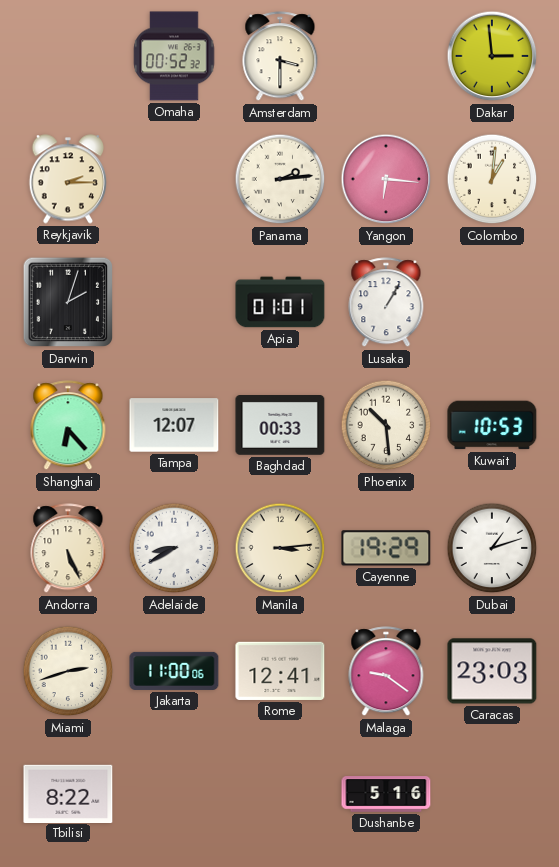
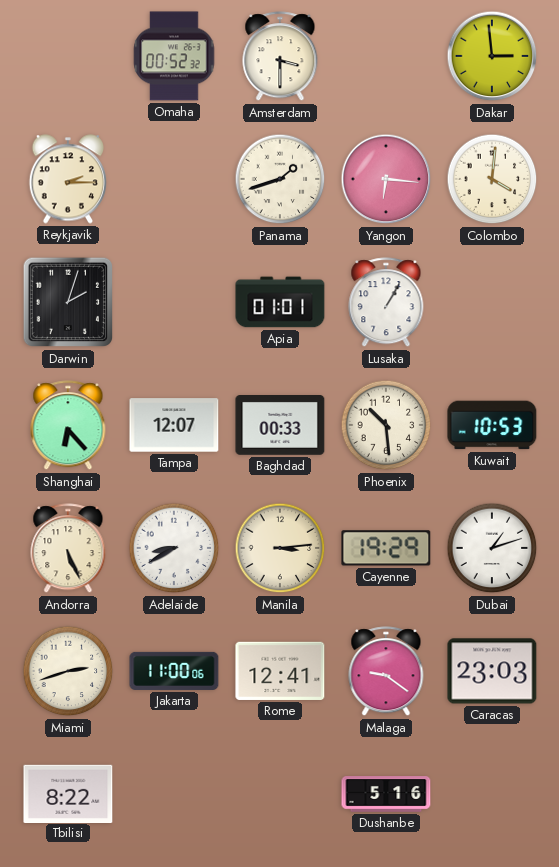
Panama: 2:14 -> 1:42
Colombo: 1:01 -> 4:01
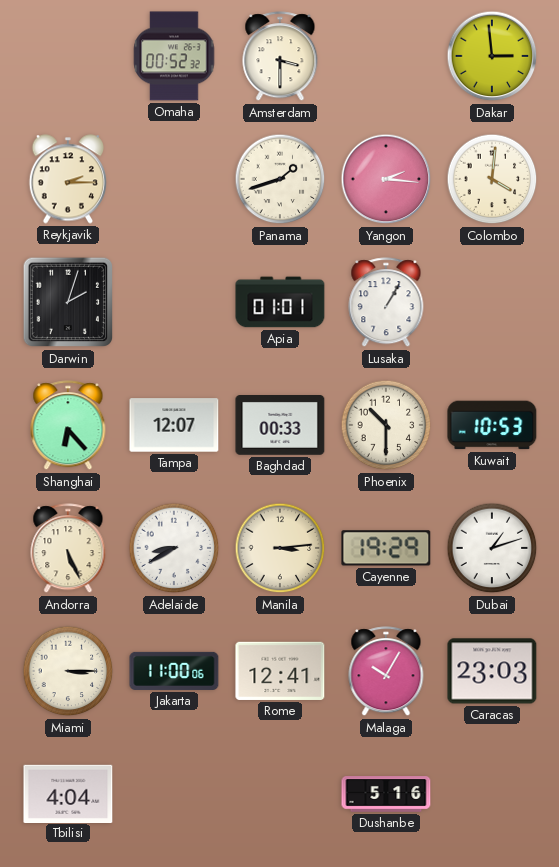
Yangon: 6:16 -> 2:16
Phoenix: 10:29 -> 10:30
Miami: 2:42 -> 3:15
Malaga: 9:21 -> 10:05
Tbilisi: 8:22 -> 4:04
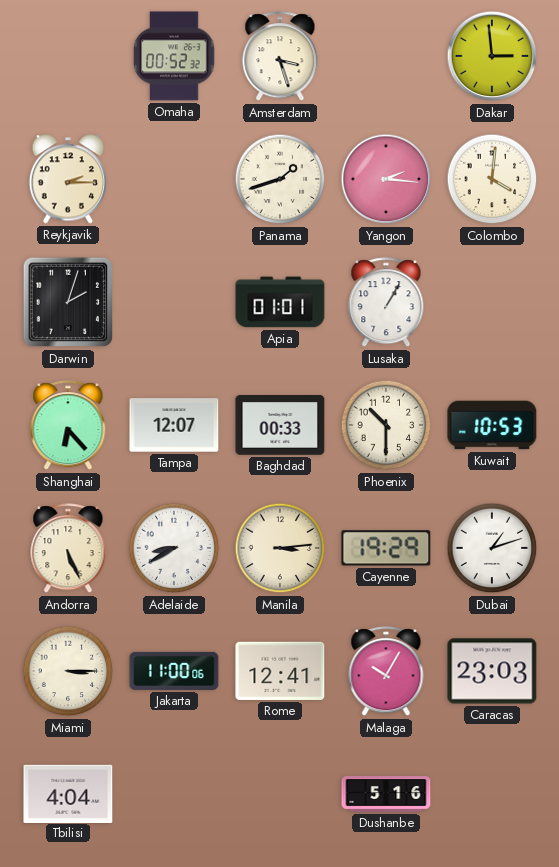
Amsterdam: 3:30 -> 3:27
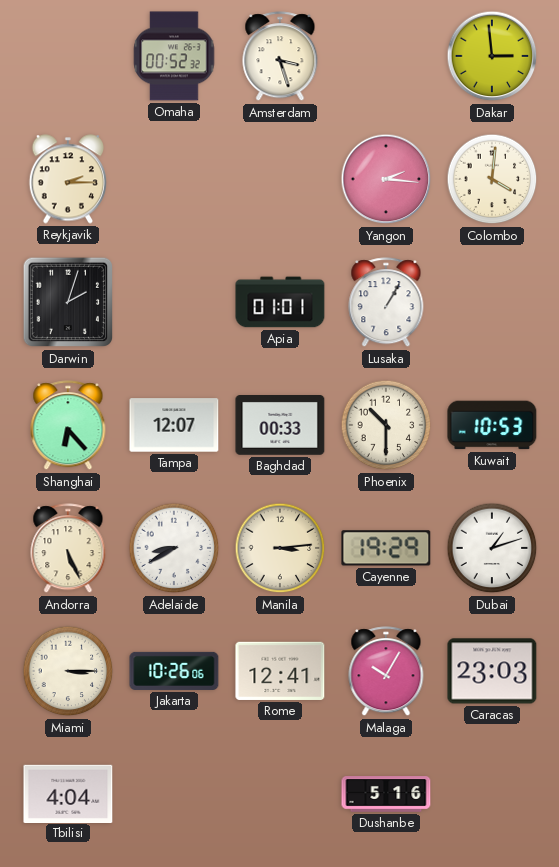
Panama: 1:42 -> none
Jakarta: 11:00 -> 10:26
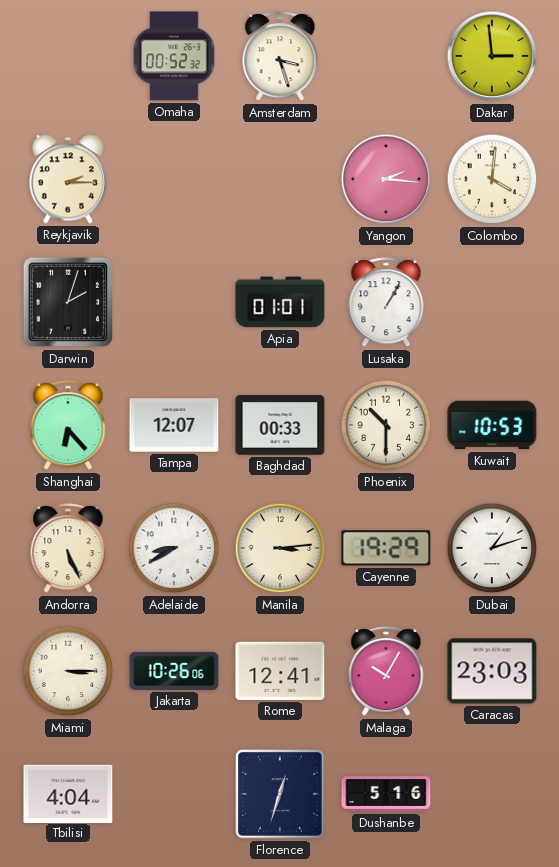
Florence: none -> 12:33
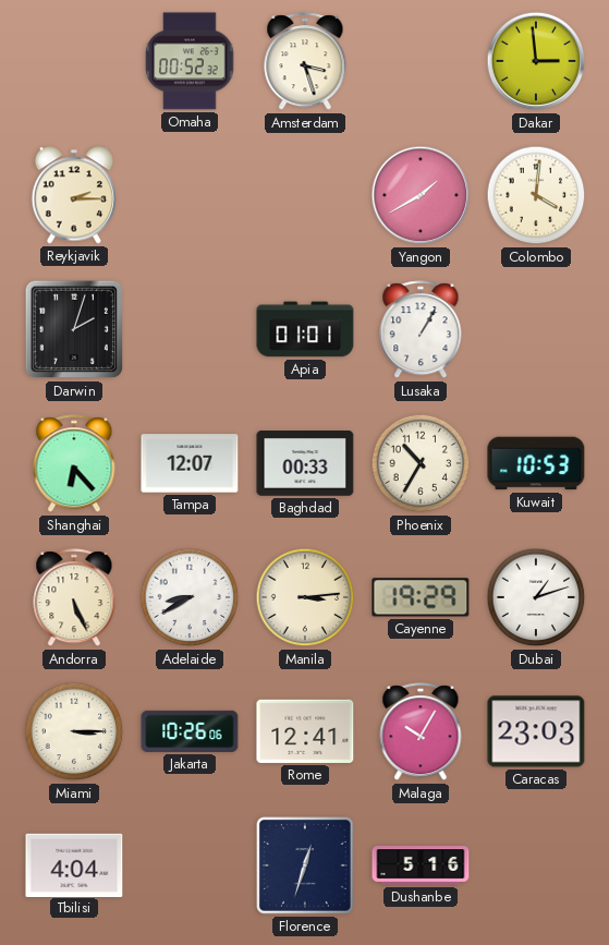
Yangon: 2:16 -> 1:40
Phoenix: 10:30 -> 10:35
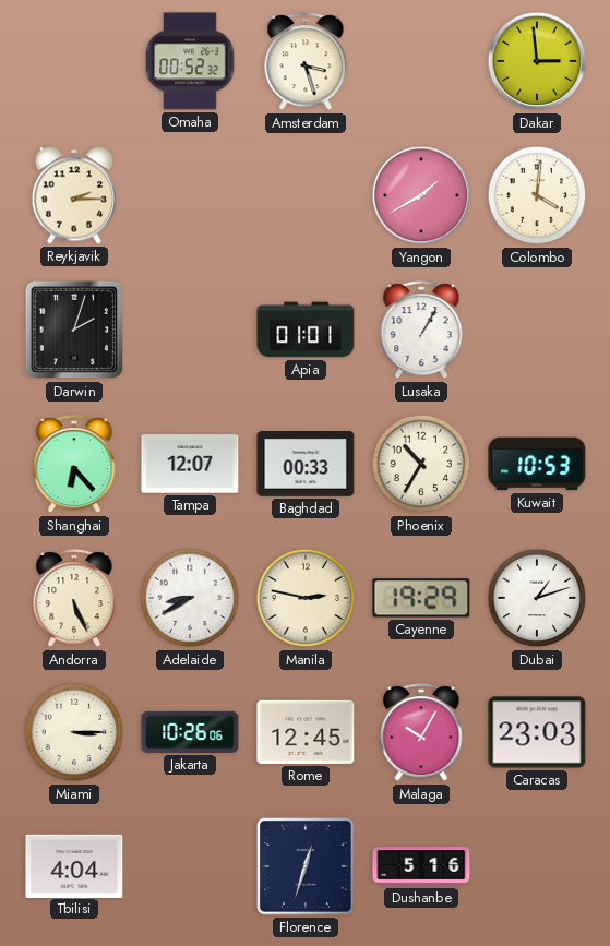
Manila: 3:14 -> 2:47
Rome: 12:41 -> 12:45
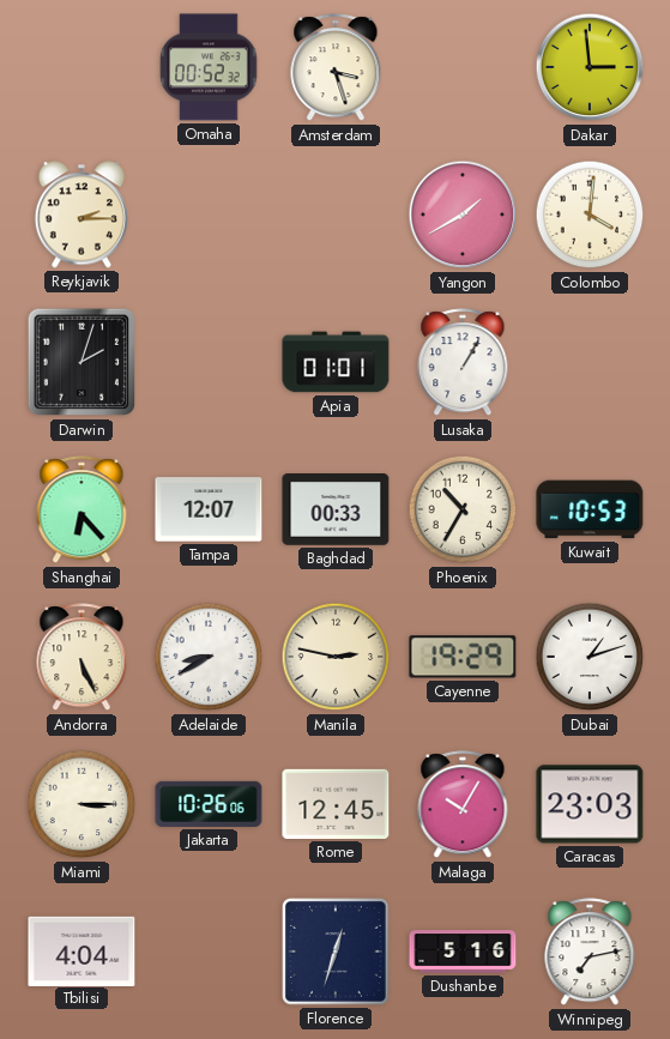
Winnipeg: none -> 7:13
